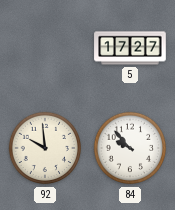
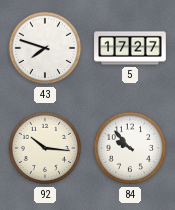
43: none -> 7:48
92: 9:59 -> 10:16
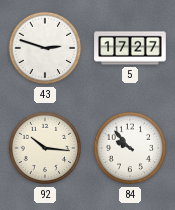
43: 7:48 -> 2:48
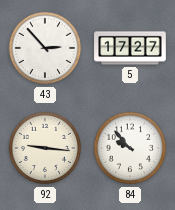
43: 2:48 -> 2:53
92: 10:16 -> 9:16
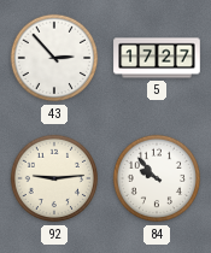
92: 9:16 -> 9:14
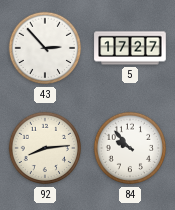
92: 9:14 -> 8:14
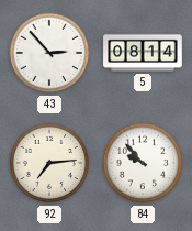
5: 17:27 -> 08:14
92: 8:14 -> 7:14
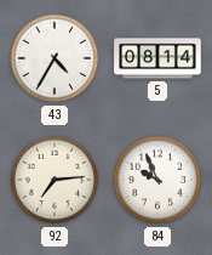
43: 2:53 -> 4:35
84: 9:53 -> 9:56
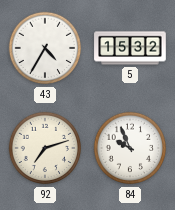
5: 08:14 -> 15:32
92: 7:14 -> 7:12
